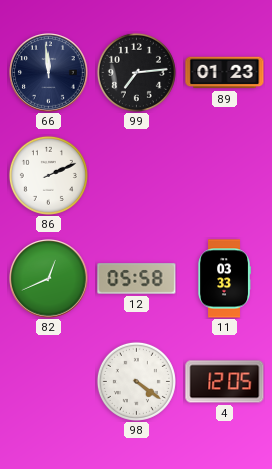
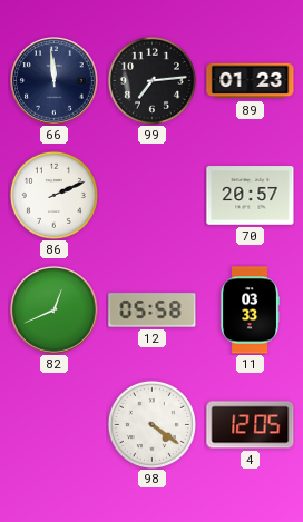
70: none -> 20:57
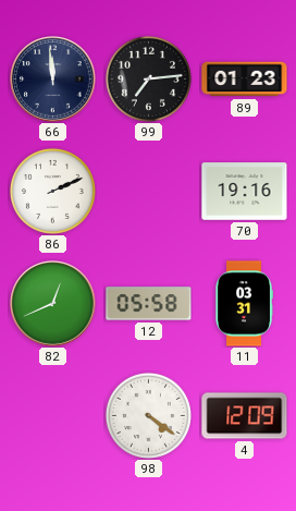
70: 20:57 -> 19:16
11: 03:33 -> 03:31
4: 12:05 -> 12:09
